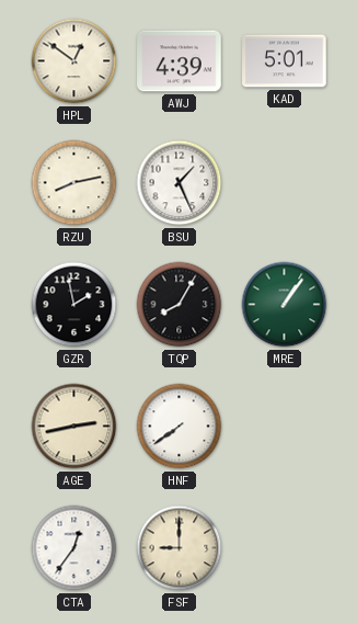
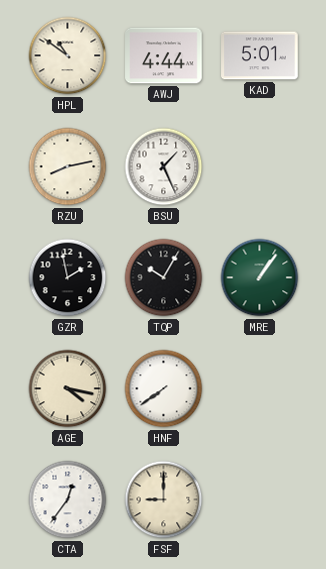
HPL: 12:51 -> 10:51
AWJ: 4:39 -> 4:44
TQP: 8:05 -> 10:05
AGE: 2:43 -> 4:17
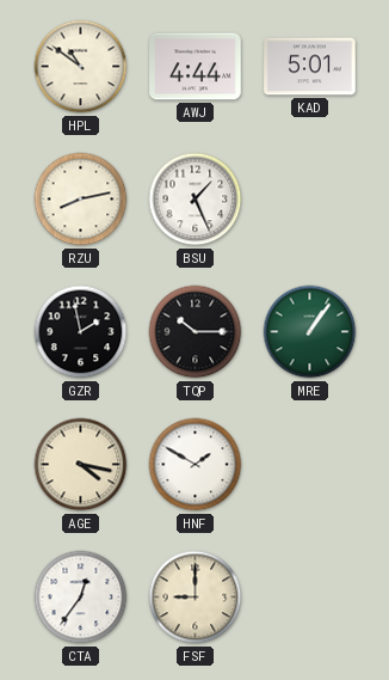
TQP: 10:05 -> 10:15
HNF: 7:39 -> 1:50
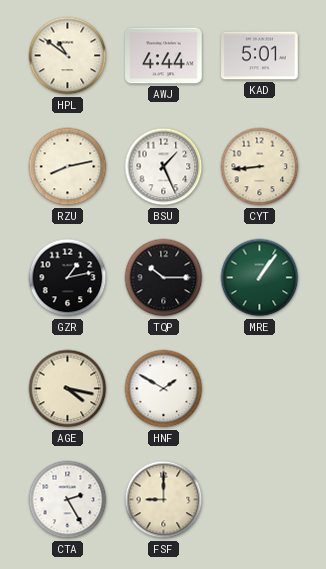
CYT: none -> 8:44
GZR: 1:58 -> 1:13
CTA: 12:36 -> 2:25
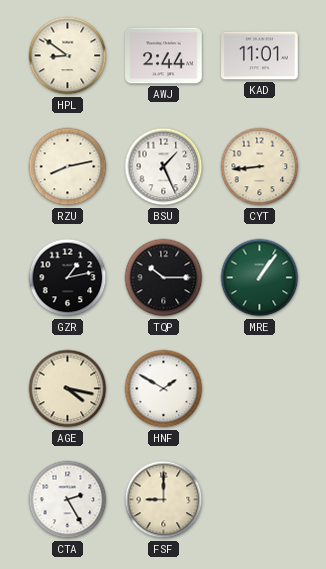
HPL: 10:51 -> 8:51
AWJ: 4:44 -> 2:44
KAD: 5:01 -> 11:01
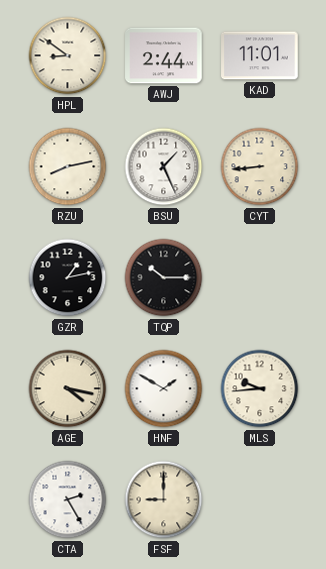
MRE: 1:06 -> none
MLS: none -> 9:44
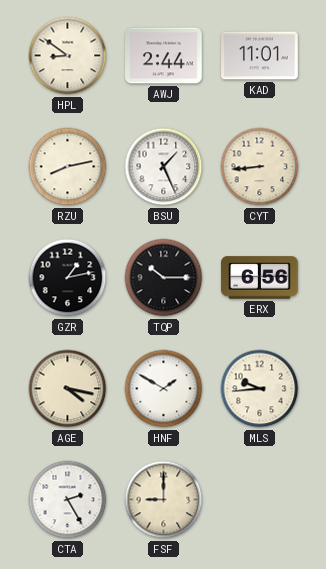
ERX: none -> 6:56
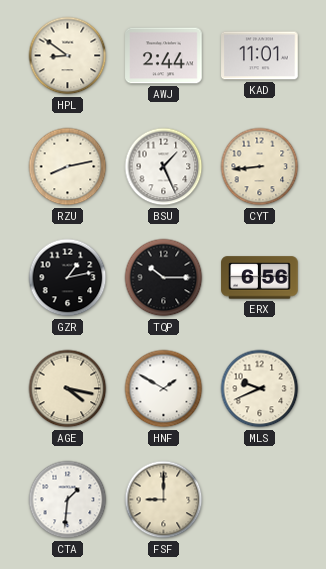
MLS: 9:44 -> 9:41
CTA: 2:25 -> 1:31
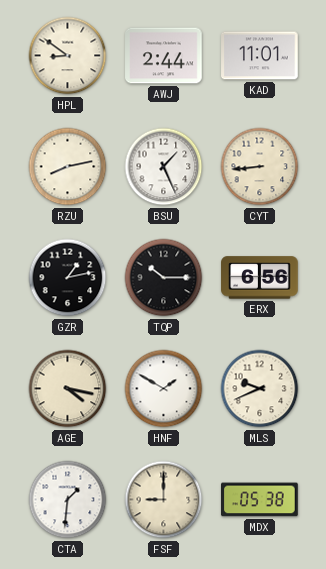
MDX: none -> 05:38
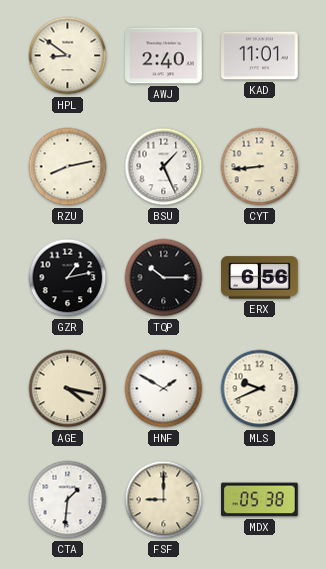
AWJ: 2:44 -> 2:40
